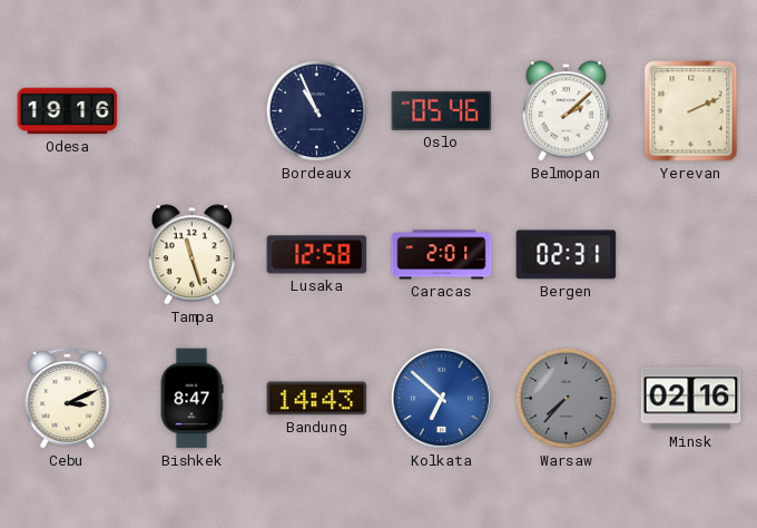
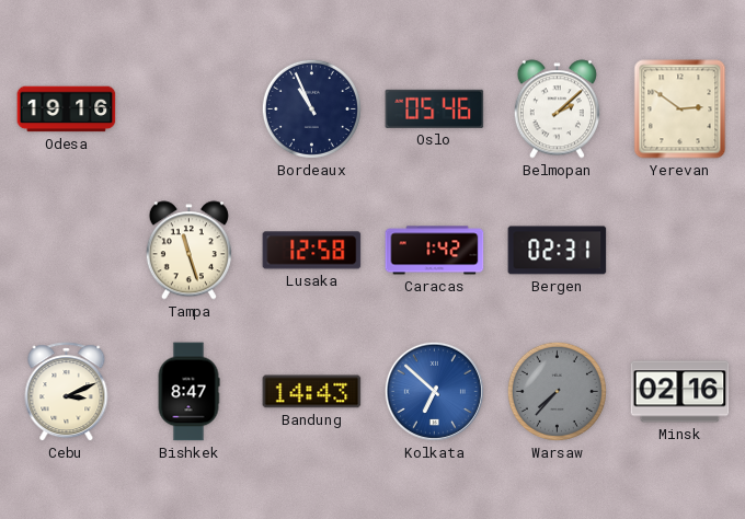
Yerevan: 2:11 -> 2:51
Caracas: 2:01 -> 1:42
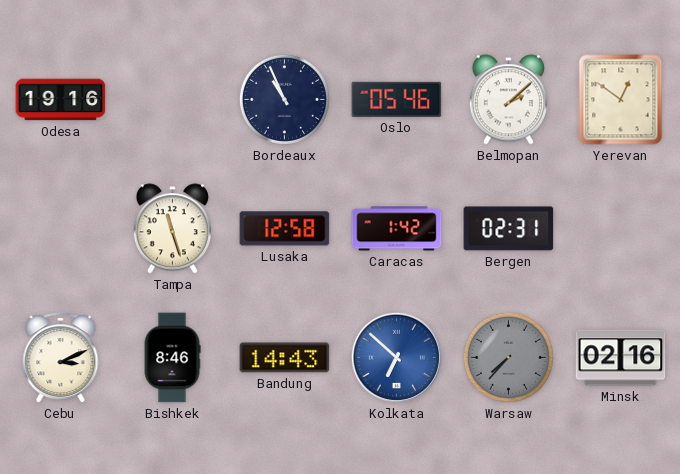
Yerevan: 2:51 -> 12:51
Bishkek: 8:47 -> 8:46
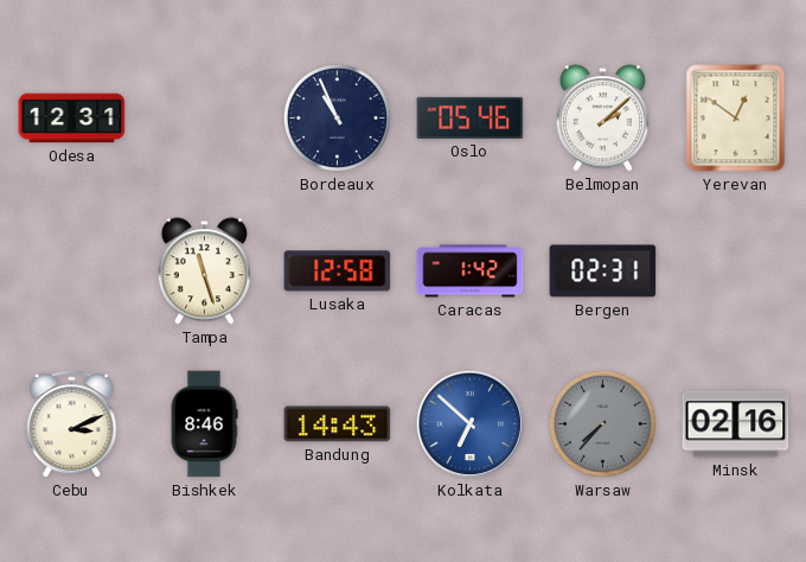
Odesa: 19:16 -> 12:31
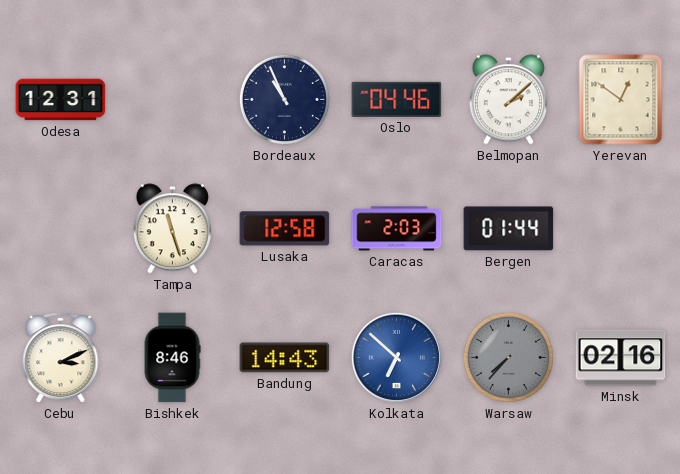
Oslo: 05:46 -> 04:46
Caracas: 1:42 -> 2:03
Bergen: 02:31 -> 01:44
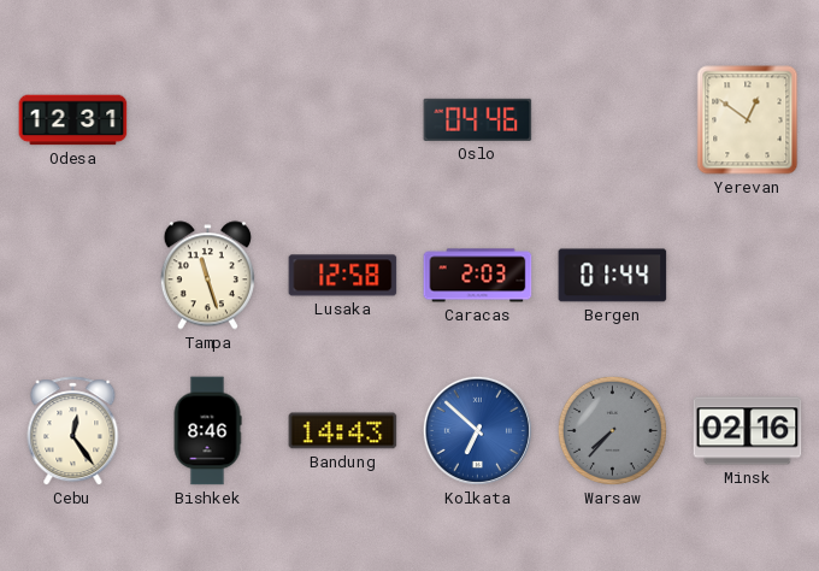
Bordeaux: 10:56 -> none
Belmopan: 2:08 -> none
Cebu: 3:11 -> 12:24
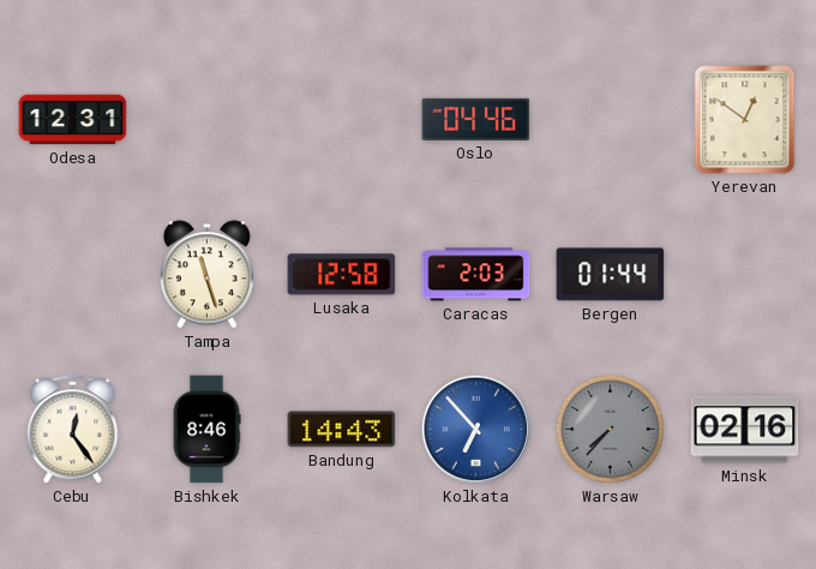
Kolkata: 6:52 -> 6:53
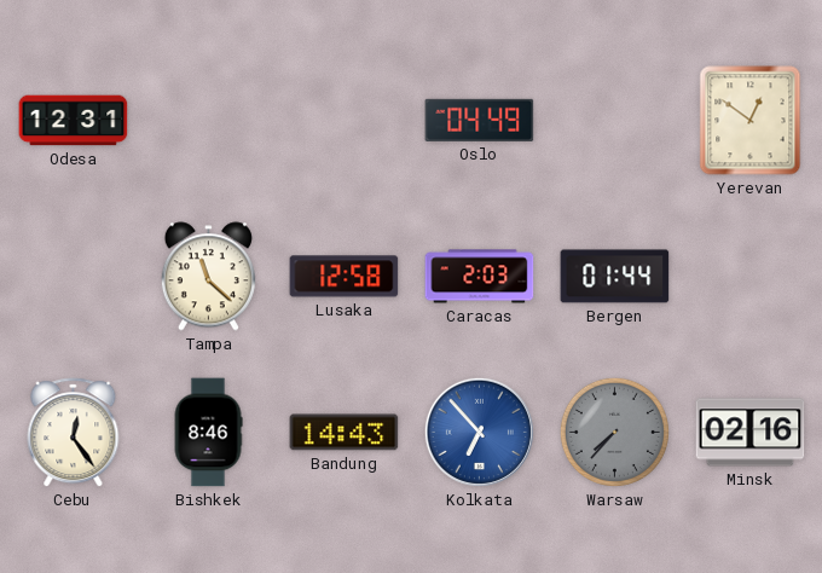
Oslo: 04:46 -> 04:49
Tampa: 11:27 -> 11:22
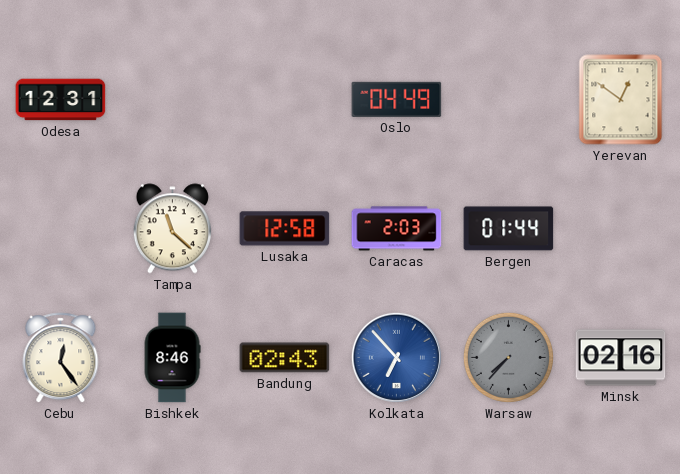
Bandung: 14:43 -> 02:43
